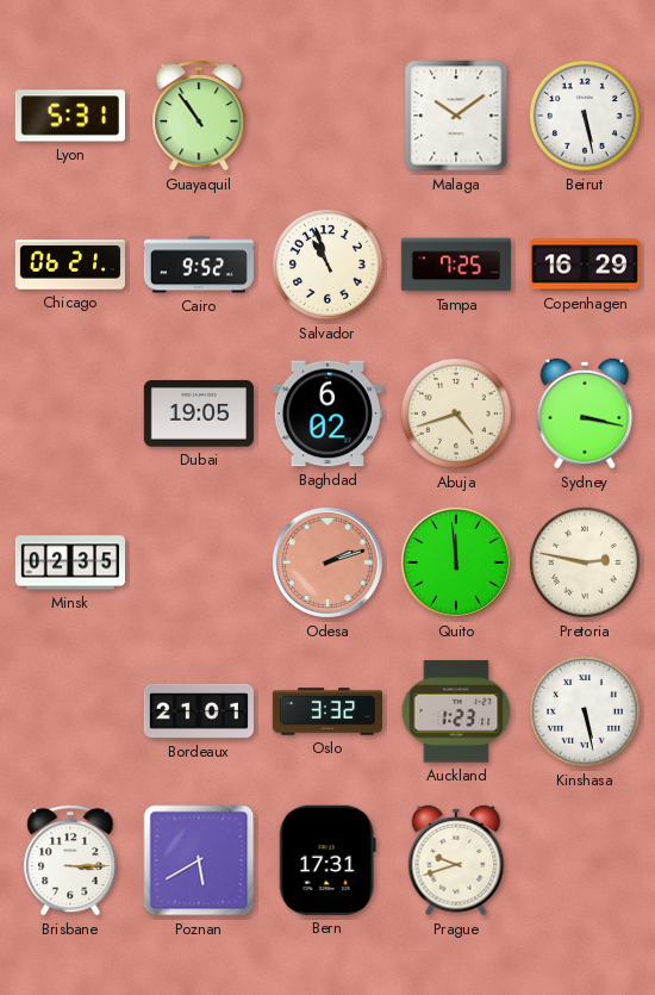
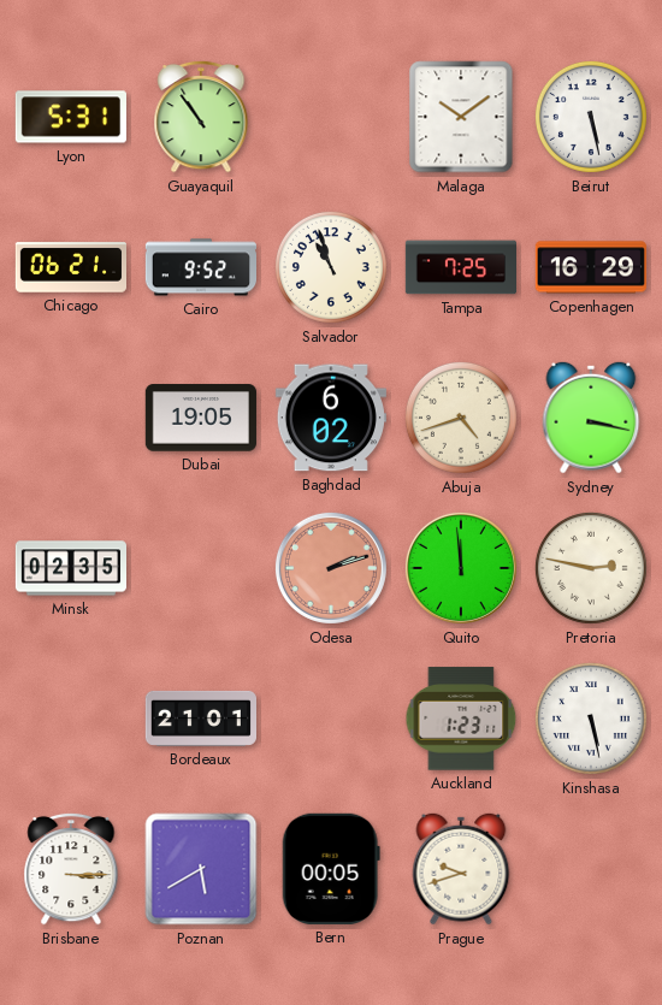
Oslo: 3:32 -> none
Bern: 17:31 -> 00:05
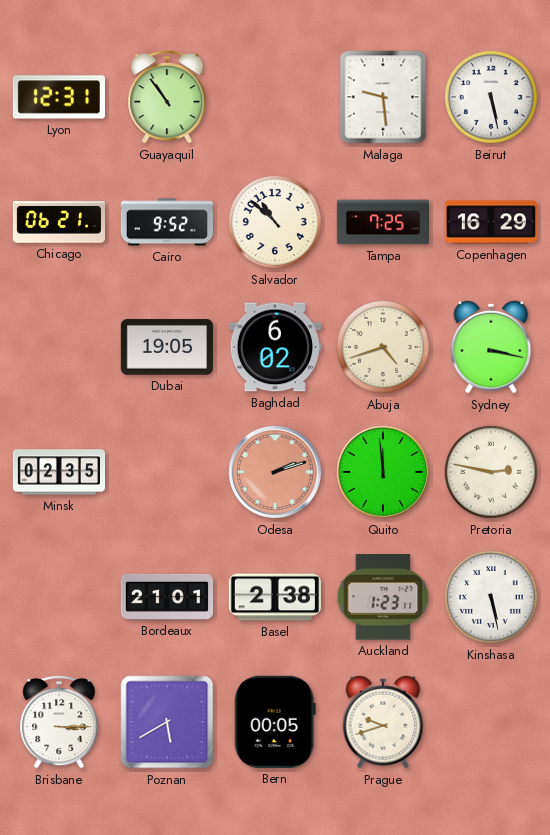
Lyon: 5:31 -> 12:31
Malaga: 10:09 -> 9:29
Salvador: 10:57 -> 10:52
Basel: none -> 2:38
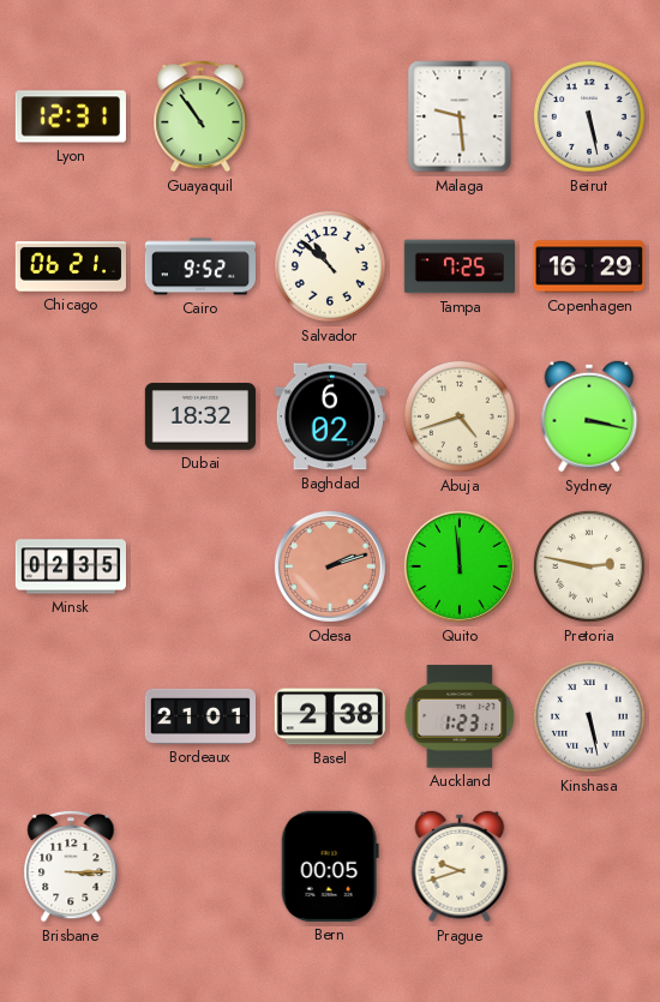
Dubai: 19:05 -> 18:32
Poznan: 5:40 -> none
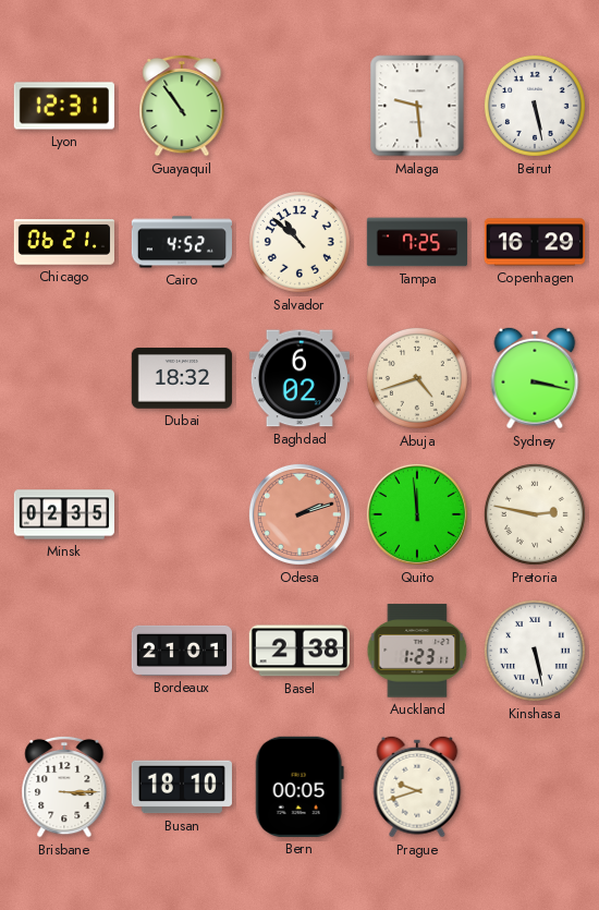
Cairo: 9:52 -> 4:52
Busan: none -> 18:10
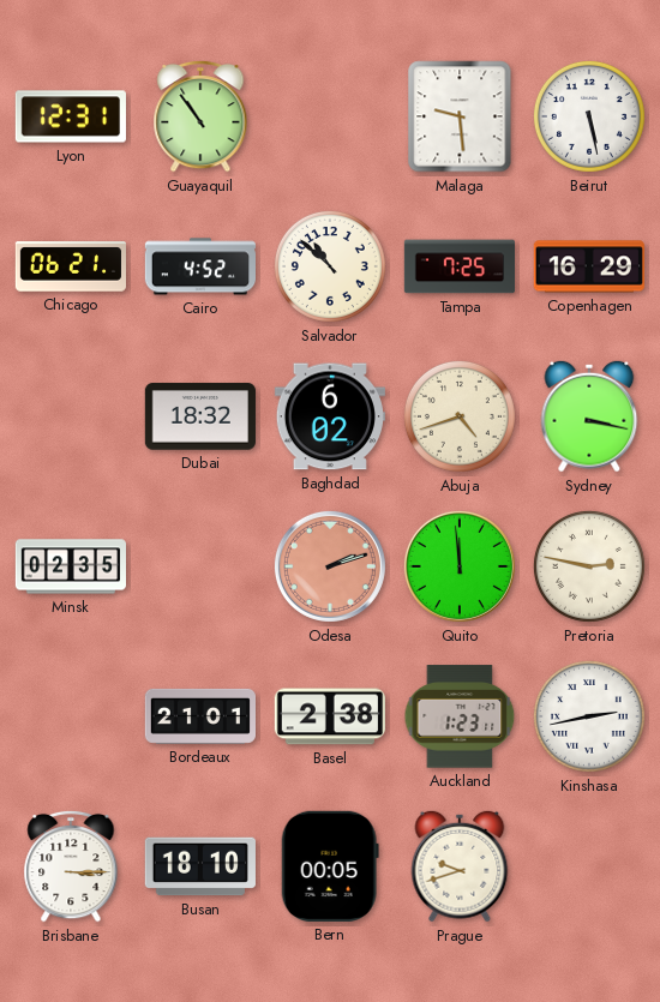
Kinshasa: 5:28 -> 2:43
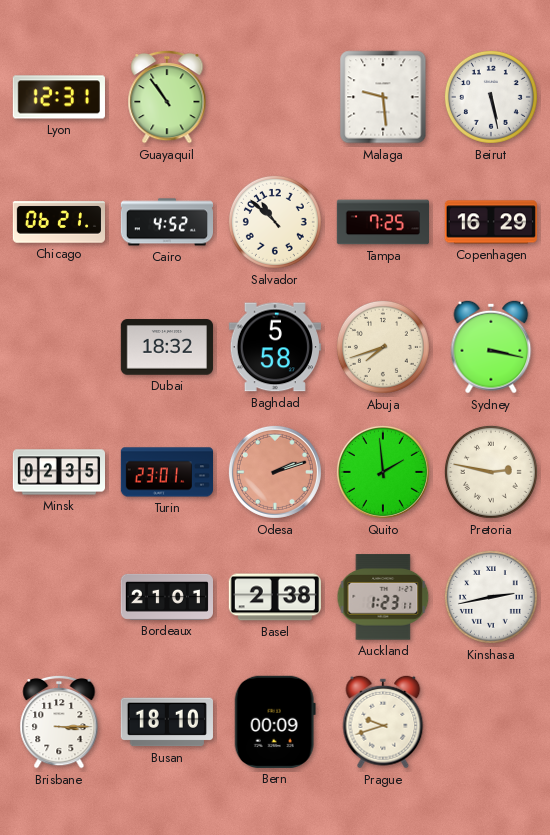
Baghdad: 6:02 -> 5:58
Abuja: 4:42 -> 7:42
Turin: none -> 23:01
Quito: 11:59 -> 1:59
Bern: 00:05 -> 00:09
